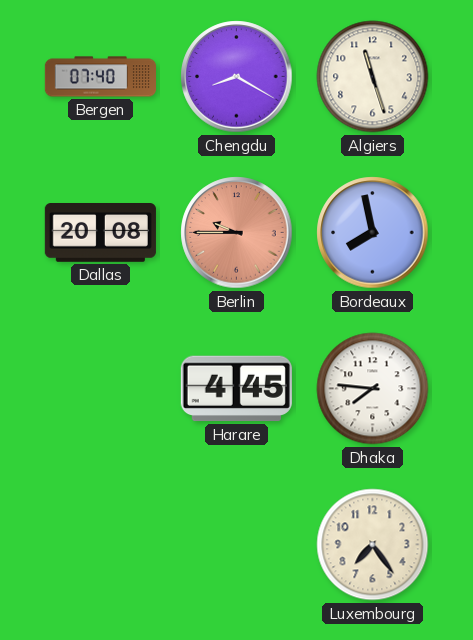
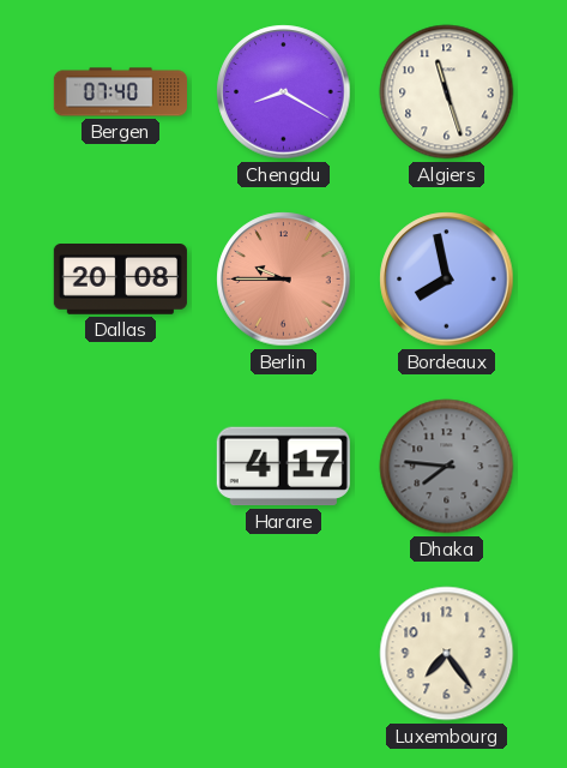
Harare: 4:45 -> 4:17
Dhaka dial: white -> grey
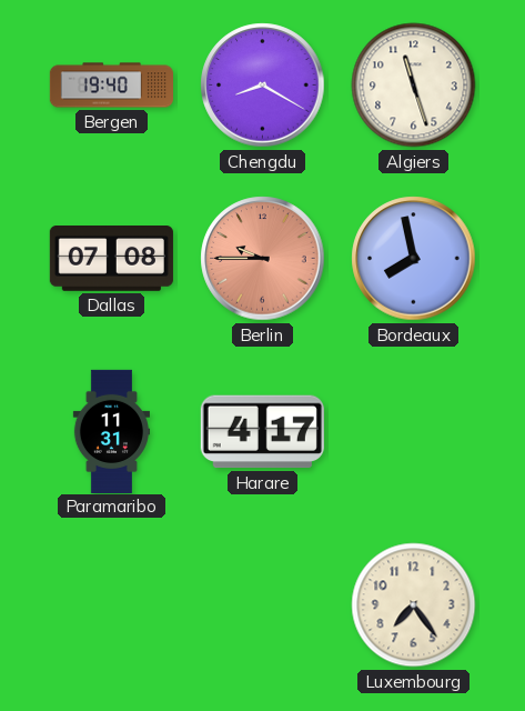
Bergen: 07:40 -> 19:40
Dallas: 20:08 -> 07:08
Paramaribo: none -> 11:31
Dhaka: 7:46 -> none
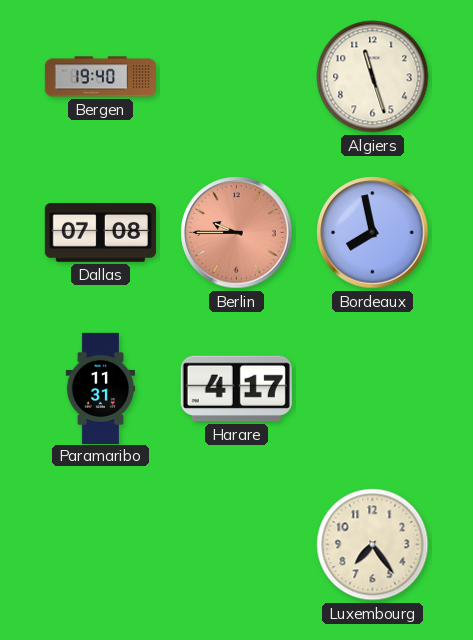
Chengdu: 8:20 -> none
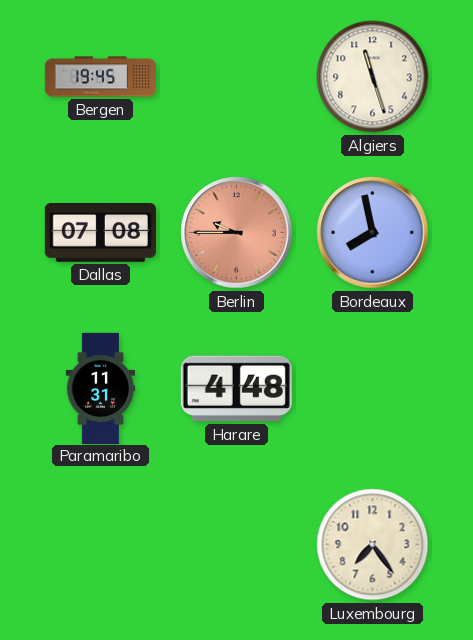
Bergen: 19:40 -> 19:45
Harare: 4:17 -> 4:48
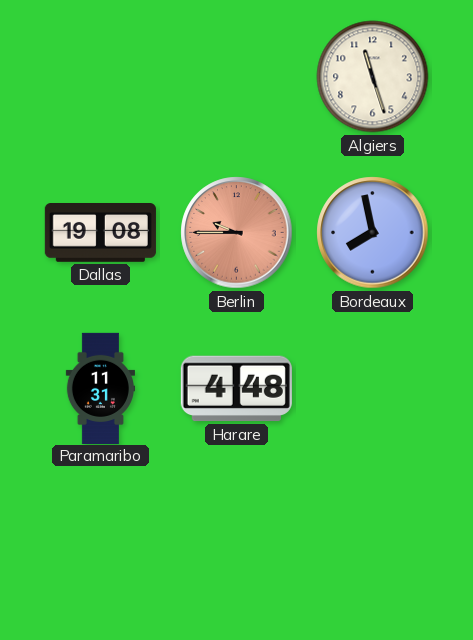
Bergen: 19:45 -> none
Dallas: 07:08 -> 19:08
Luxembourg: 7:24 -> none
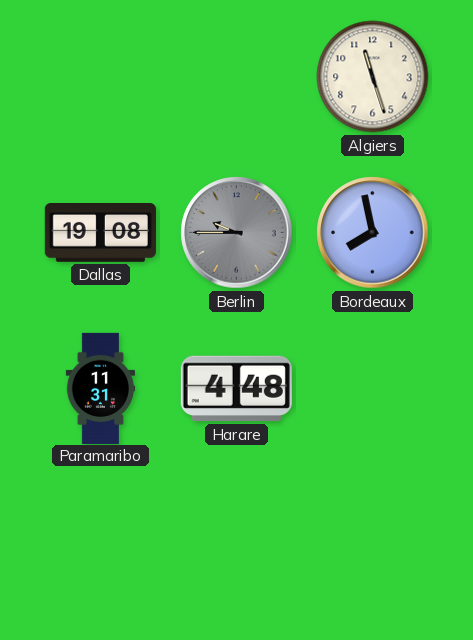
Berlin dial: salmon -> grey
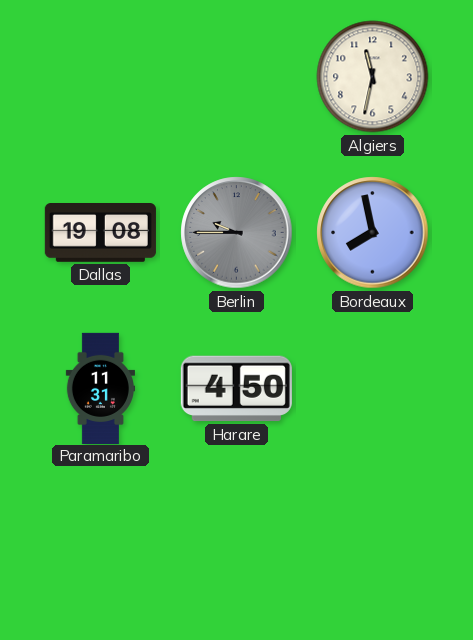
Algiers: 11:27 -> 11:32
Harare: 4:48 -> 4:50
